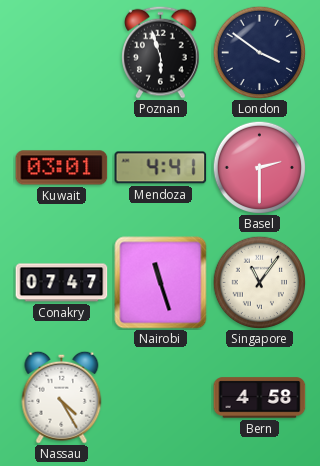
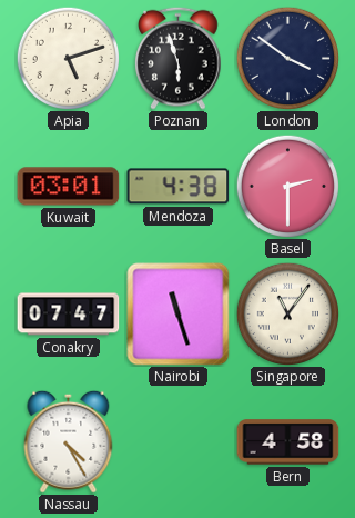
Apia: none -> 5:12
Mendoza: 4:41 -> 4:38
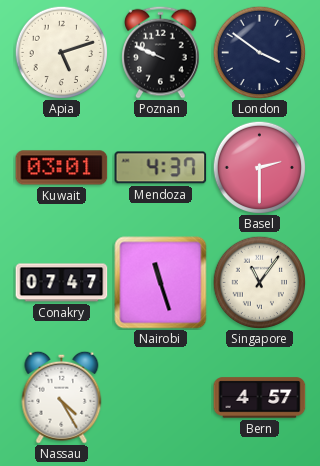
Poznan: 5:57 -> 9:49
Mendoza: 4:38 -> 4:37
Bern: 4:58 -> 4:57
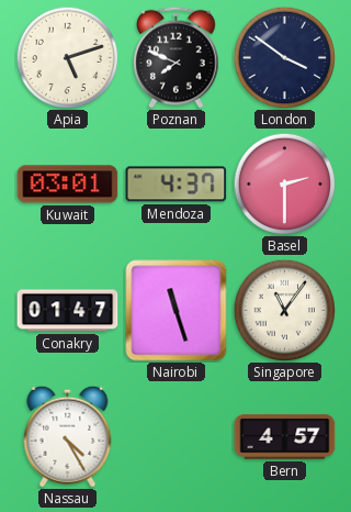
Poznan: 9:49 -> 7:49
Conakry: 07:47 -> 01:47
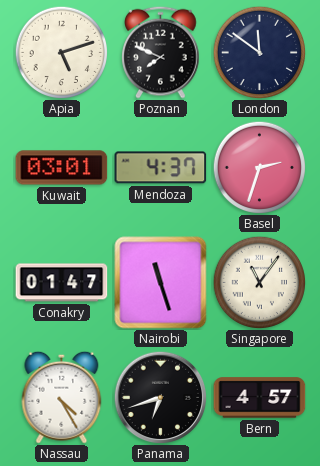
London: 3:51 -> 11:51
Basel: 2:30 -> 2:33
Panama: none -> 6:42
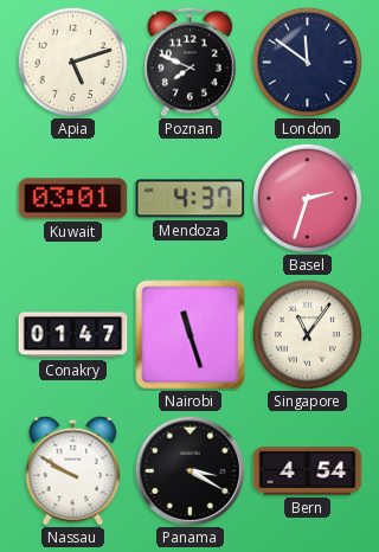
Nassau: 4:25 -> 9:50
Panama: 6:42 -> 3:20
Bern: 4:57 -> 4:54
